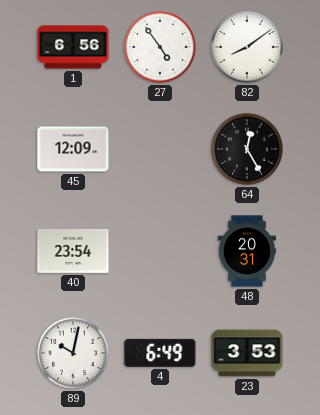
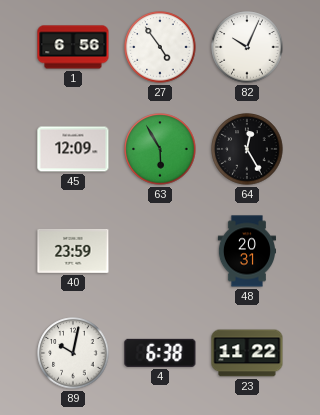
82: 8:09 -> 10:04
63: none -> 5:55
40: 23:54 -> 23:59
4: 6:49 -> 6:38
23: 3:53 -> 11:22
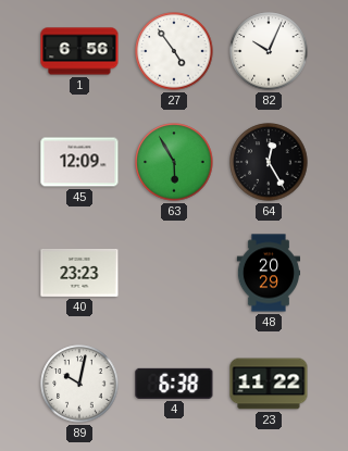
40: 23:59 -> 23:23
48: 20:31 -> 20:29
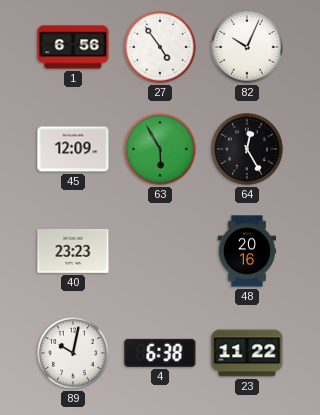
48: 20:29 -> 20:16
